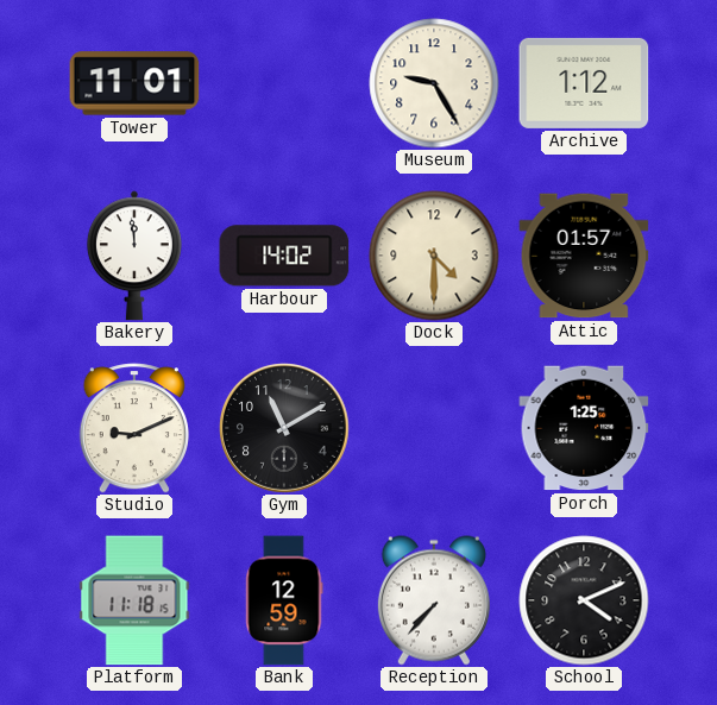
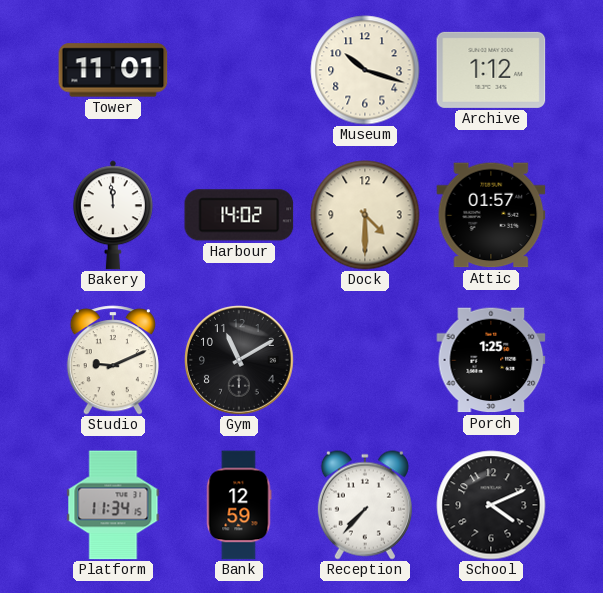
Museum: 9:25 -> 10:18
Platform: 11:18 -> 11:34
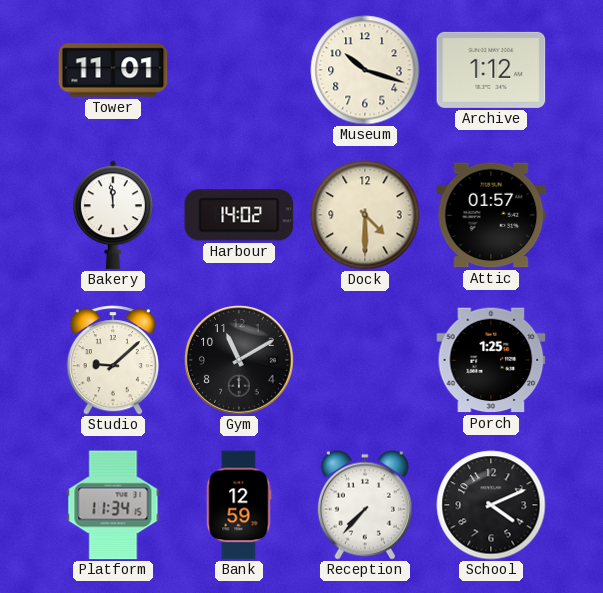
Studio: 9:11 -> 9:08
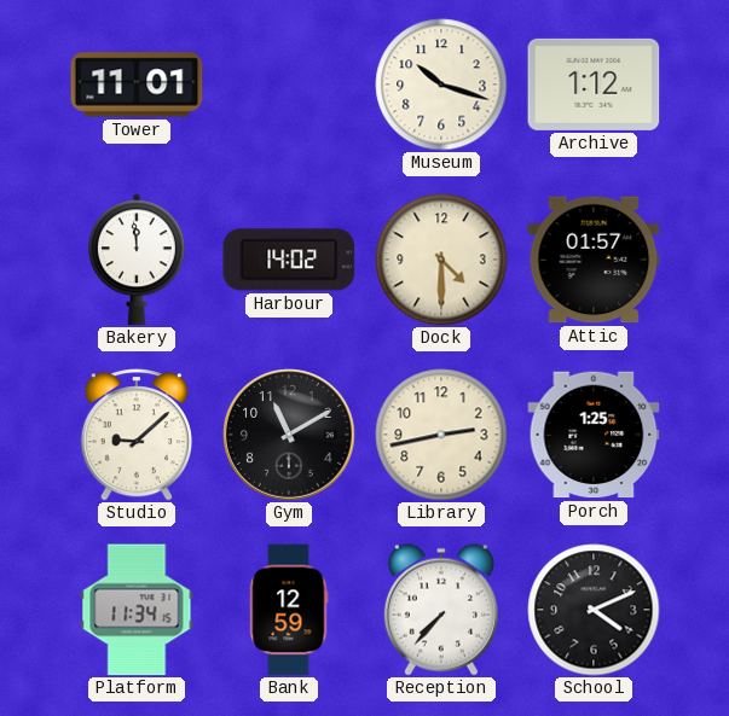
Library: none -> 2:43
